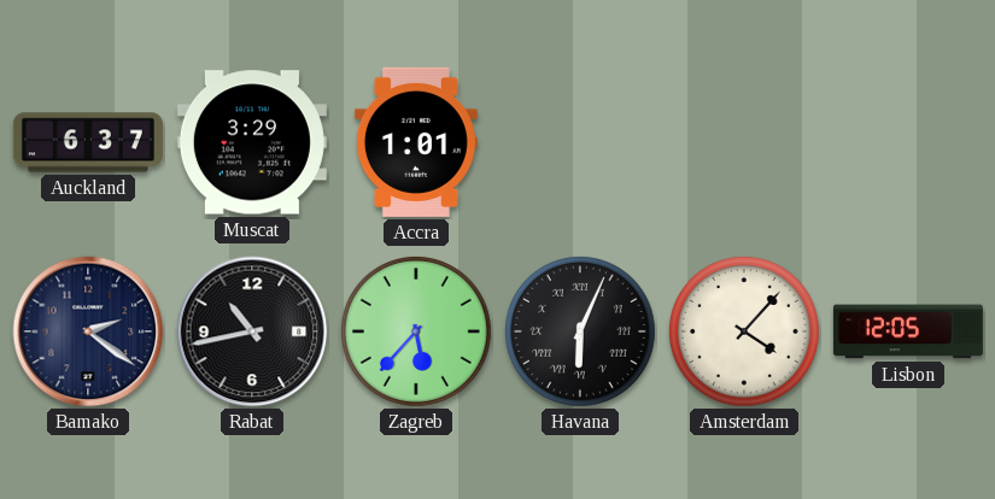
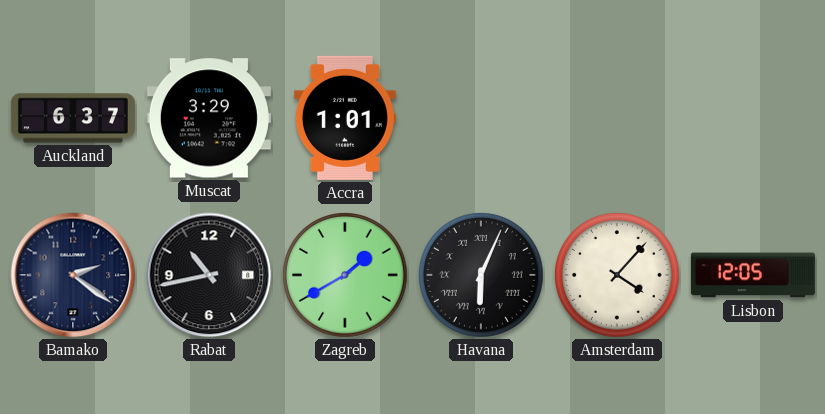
Zagreb: 5:37 -> 1:40
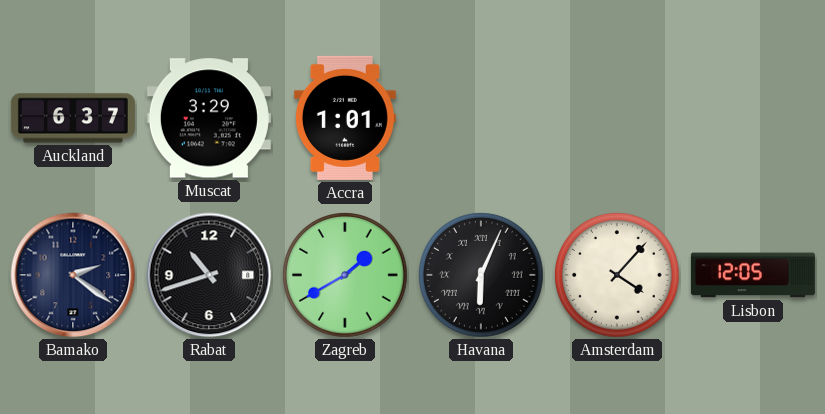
Rabat: 10:43 -> 10:42
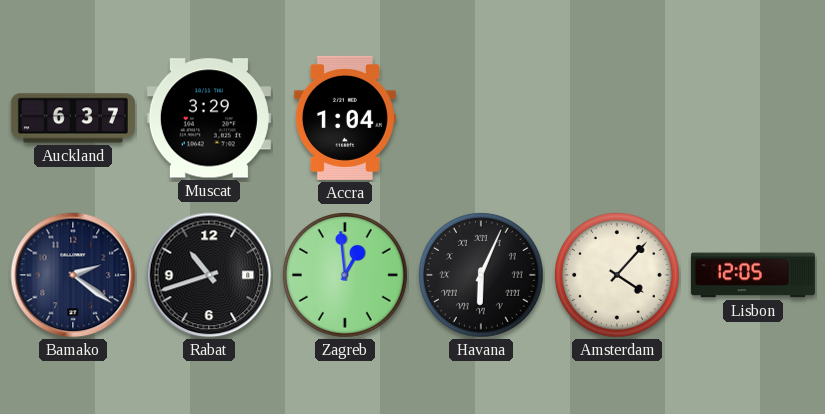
Accra: 1:01 -> 1:04
Zagreb: 1:40 -> 12:59
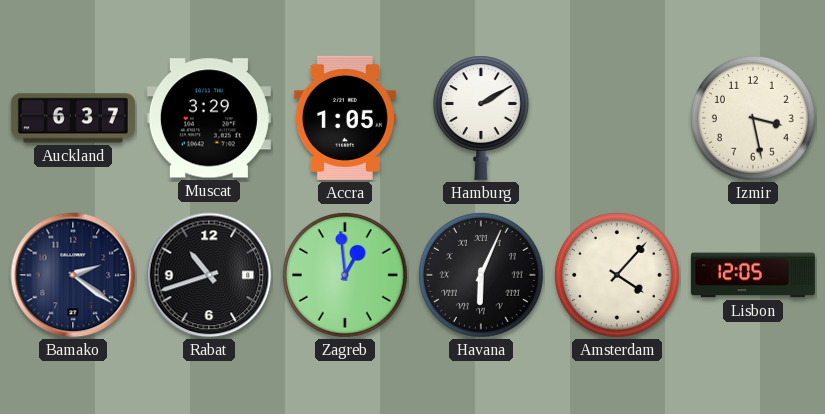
Accra: 1:04 -> 1:05
Hamburg: none -> 2:10
Izmir: none -> 3:28
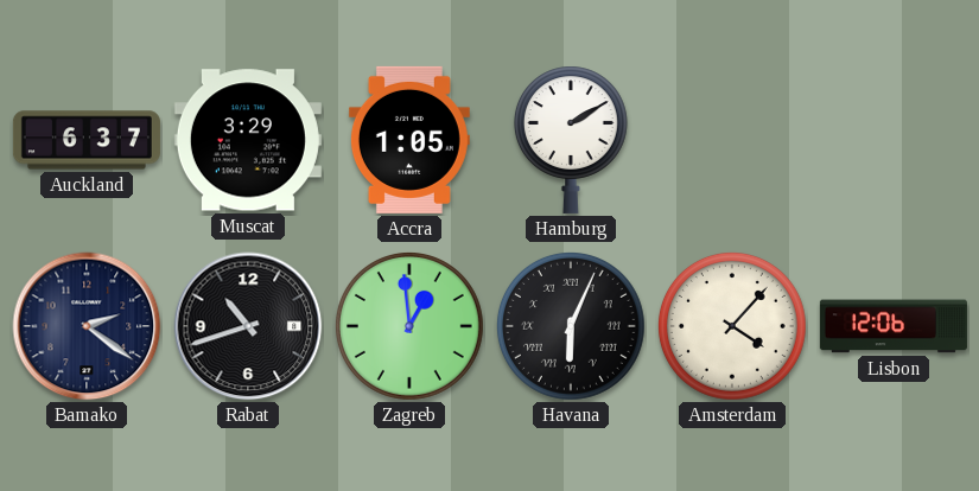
Izmir: 3:28 -> none
Lisbon: 12:05 -> 12:06
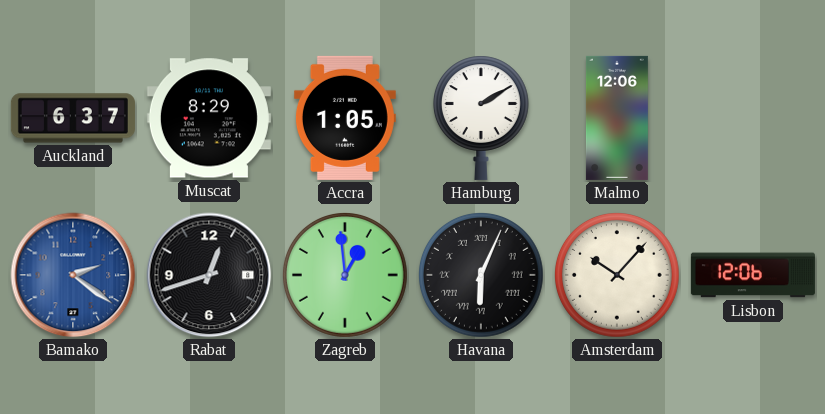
Muscat: 3:29 -> 8:29
Malmo: none -> 12:06
Bamako dial: navy -> blue
Rabat: 10:42 -> 12:42
Amsterdam: 4:07 -> 10:07
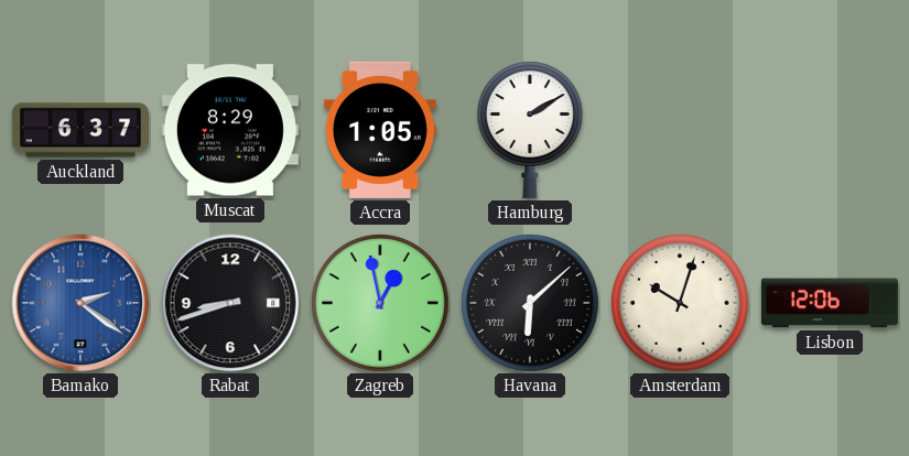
Malmo: 12:06 -> none
Rabat: 12:42 -> 8:42
Zagreb: 12:59 -> 12:58
Havana: 6:04 -> 6:08
Amsterdam: 10:07 -> 10:03
